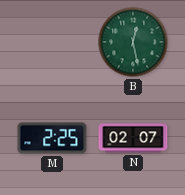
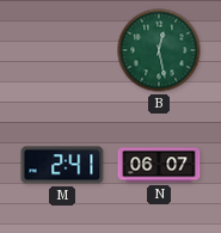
M: 2:25 -> 2:41
N: 02:07 -> 06:07
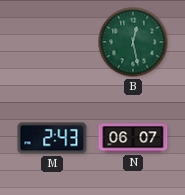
M: 2:41 -> 2:43
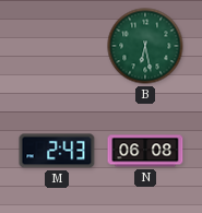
B: 12:28 -> 6:28
N: 06:07 -> 06:08
